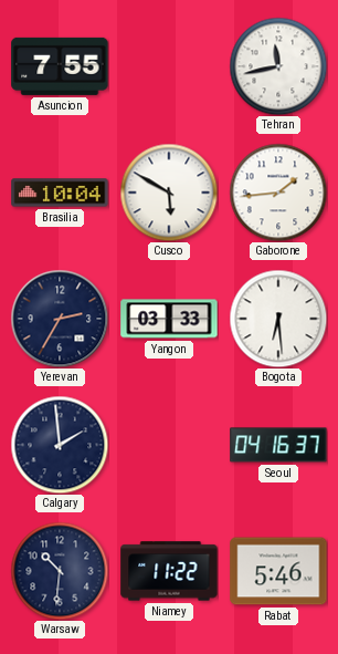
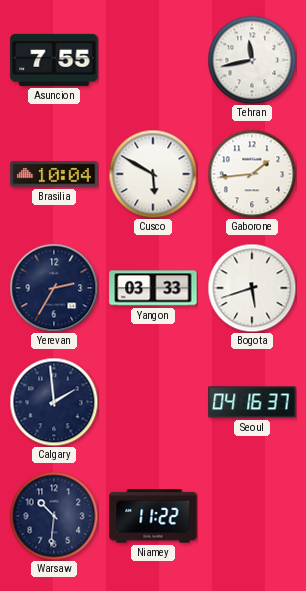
Bogota: 6:29 -> 5:42
Rabat: 5:46 -> none
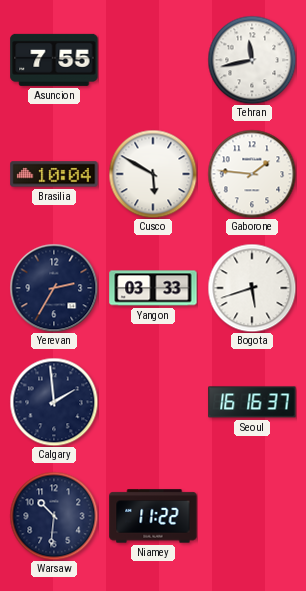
Gaborone: 1:44 -> 1:46
Seoul: 04:16 -> 16:16
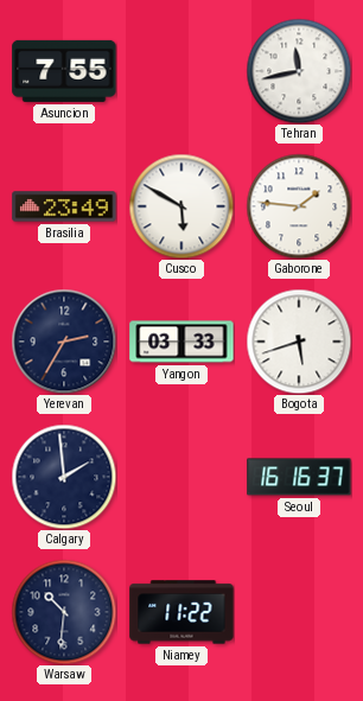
Brasilia: 10:04 -> 23:49
